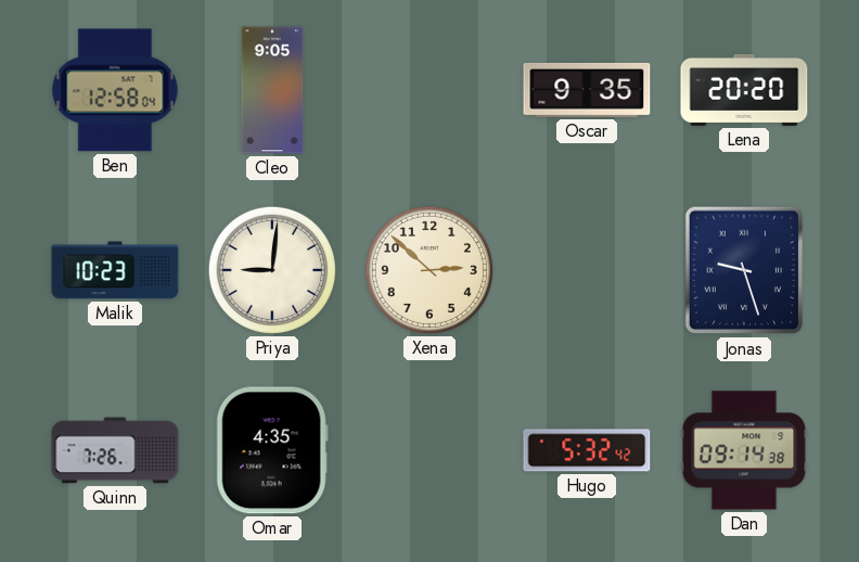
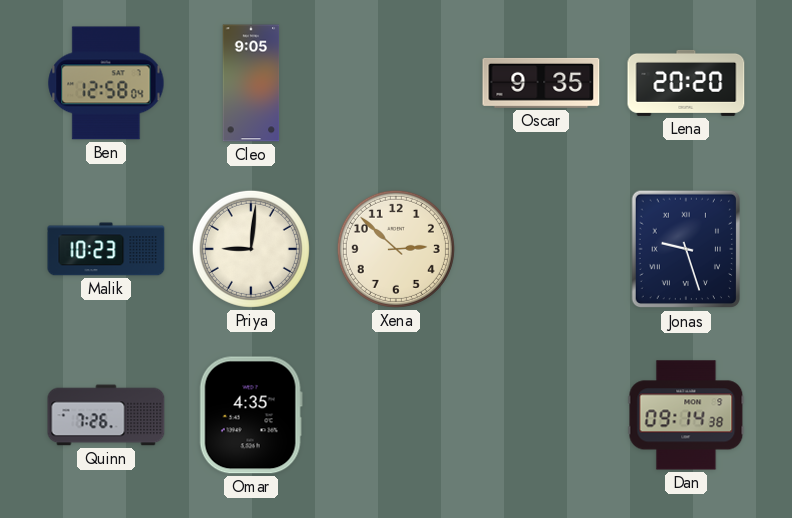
Hugo: 5:32 -> none
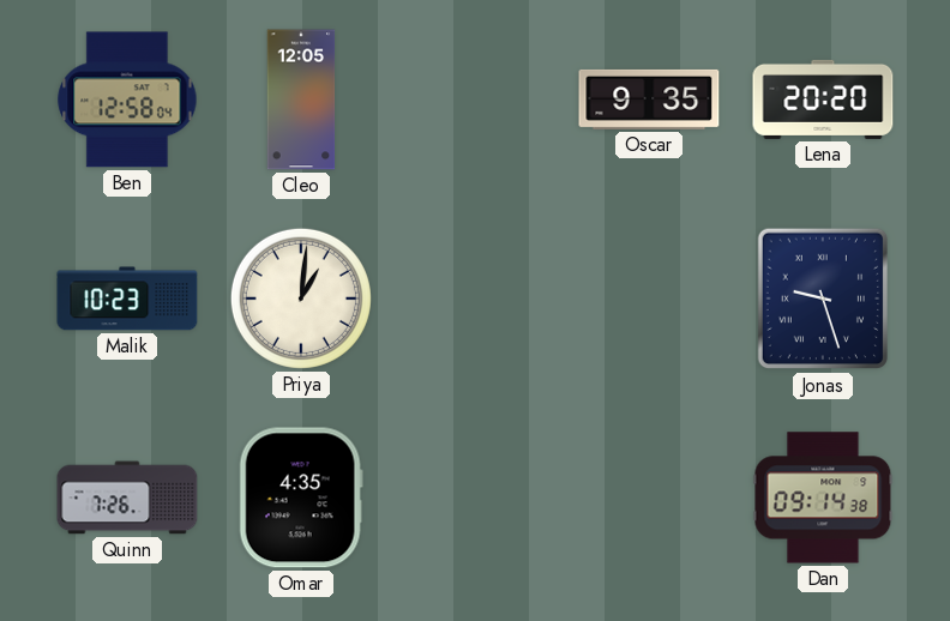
Cleo: 9:05 -> 12:05
Priya: 9:01 -> 1:01
Xena: 2:52 -> none
